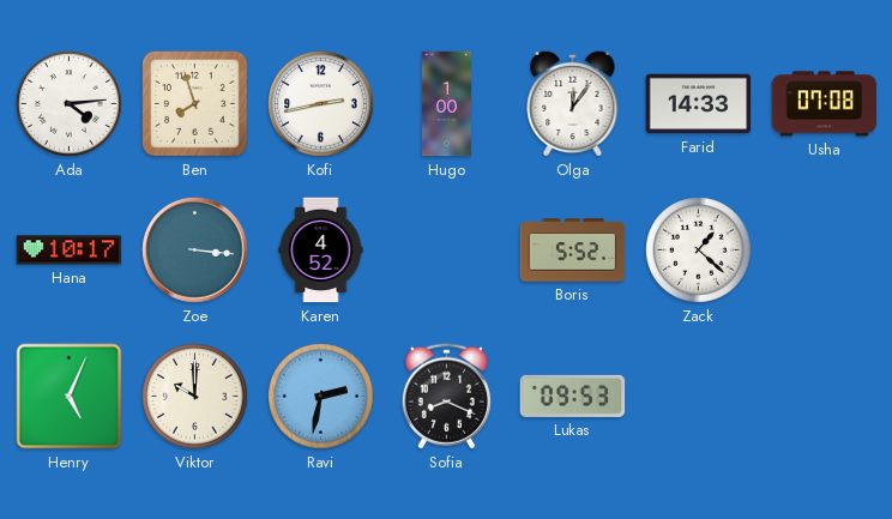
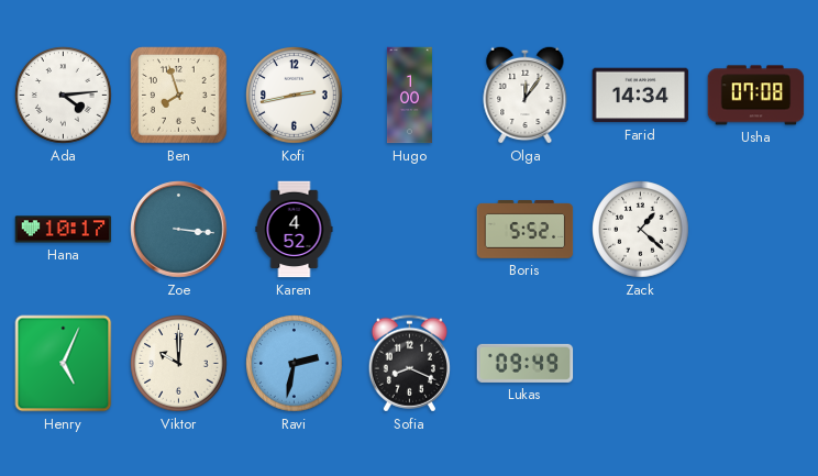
Farid: 14:33 -> 14:34
Lukas: 09:53 -> 09:49
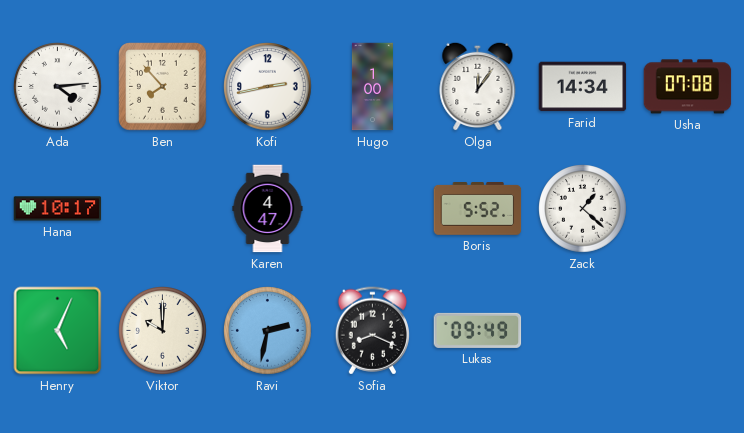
Ben: 7:57 -> 7:53
Zoe: 3:16 -> none
Karen: 4:52 -> 4:47
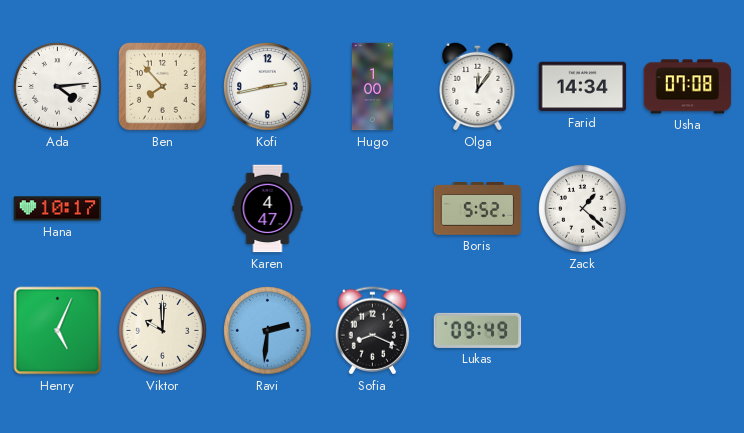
Ravi: 2:32 -> 2:31
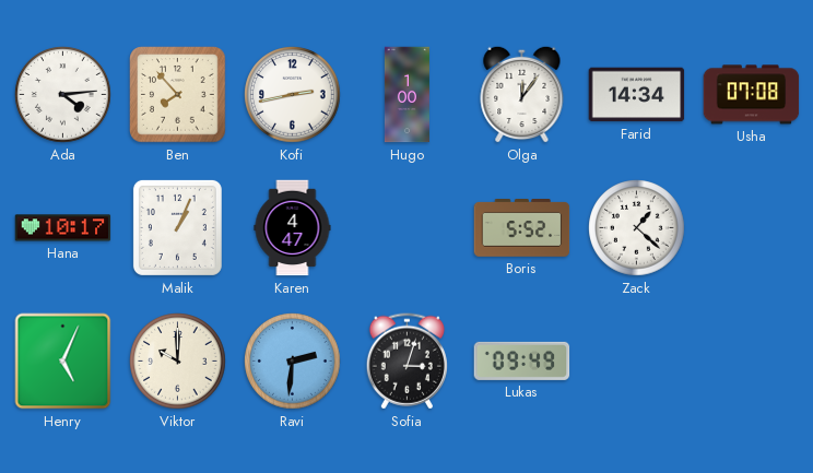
Malik: none -> 1:04
Sofia: 8:19 -> 3:03
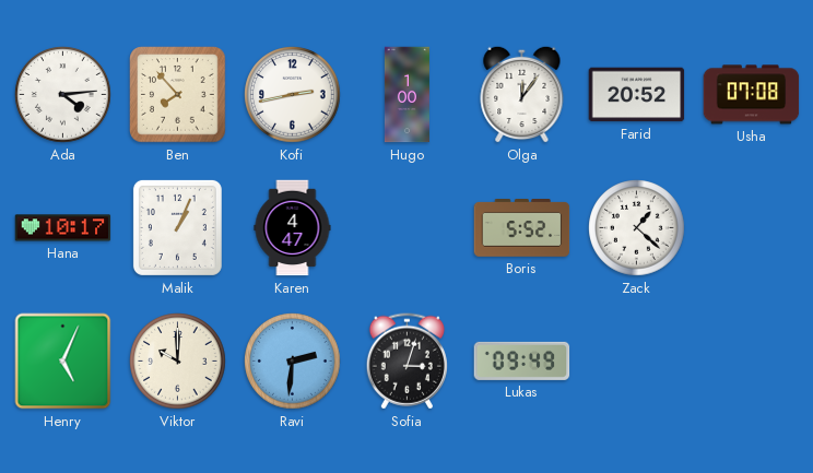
Farid: 14:34 -> 20:52
